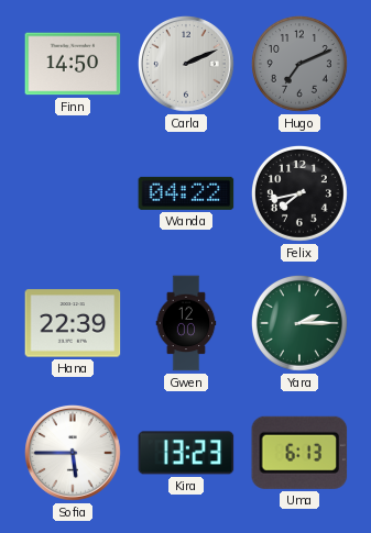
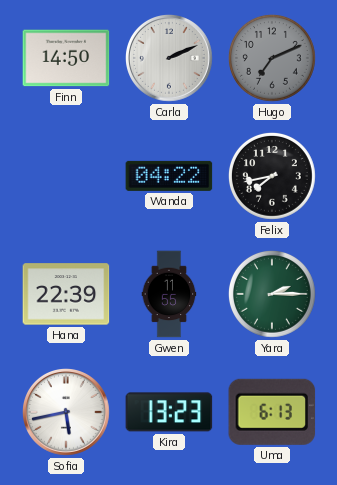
Gwen: 12:00 -> 11:55
Sofia: 5:45 -> 5:43
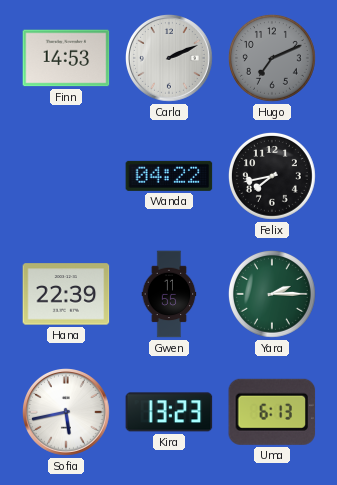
Finn: 14:50 -> 14:53
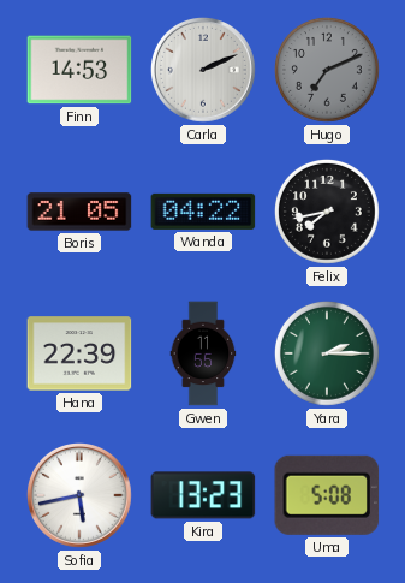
Boris: none -> 21:05
Uma: 6:13 -> 5:08
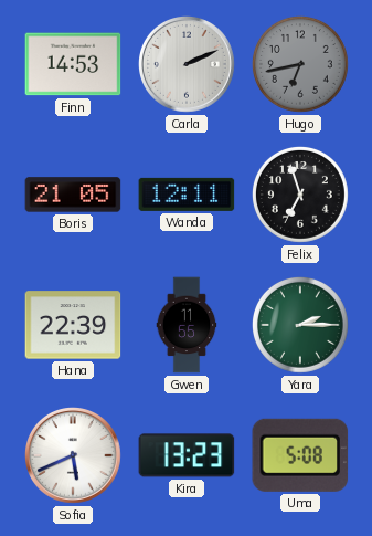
Hugo: 7:11 -> 6:43
Wanda: 04:22 -> 12:11
Felix: 7:43 -> 6:57
Sofia: 5:43 -> 5:41
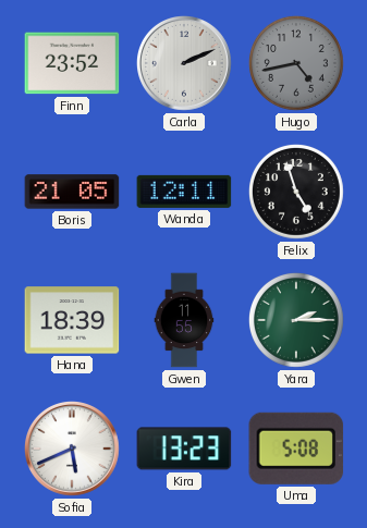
Finn: 14:53 -> 23:52
Hugo: 6:43 -> 4:43
Felix: 6:57 -> 4:57
Hana: 22:39 -> 18:39
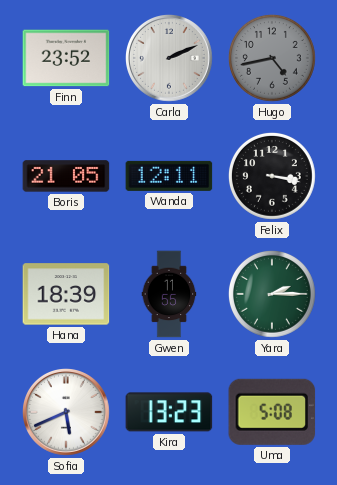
Felix: 4:57 -> 3:17
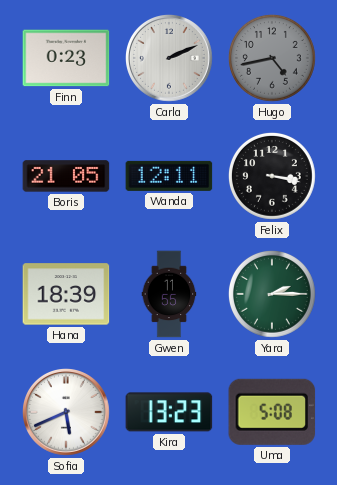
Finn: 23:52 -> 0:23
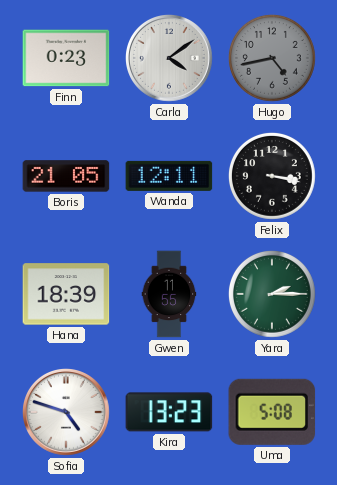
Carla: 2:11 -> 4:09
Sofia: 5:41 -> 4:48
